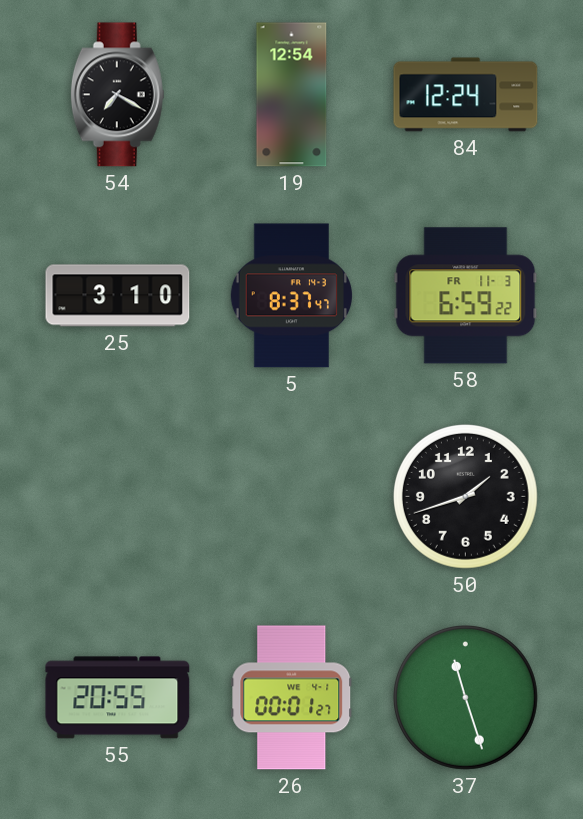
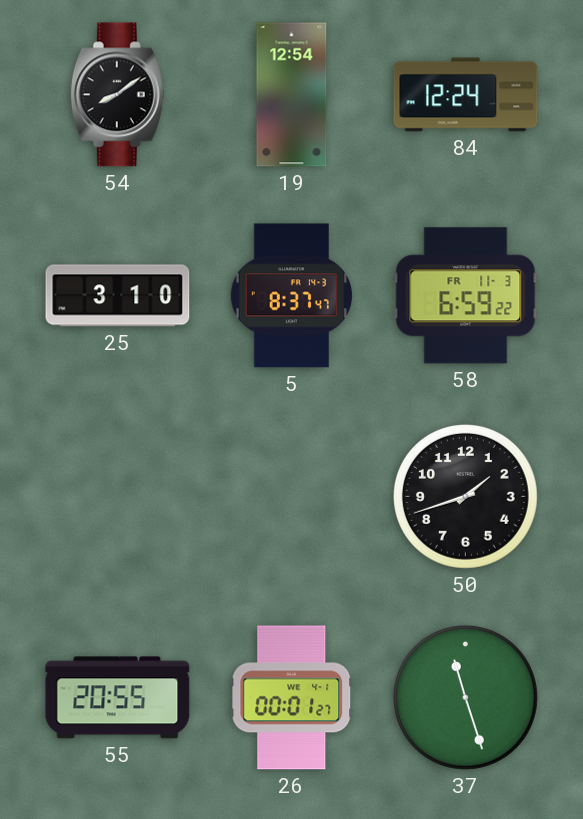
54: 7:20 -> 8:09
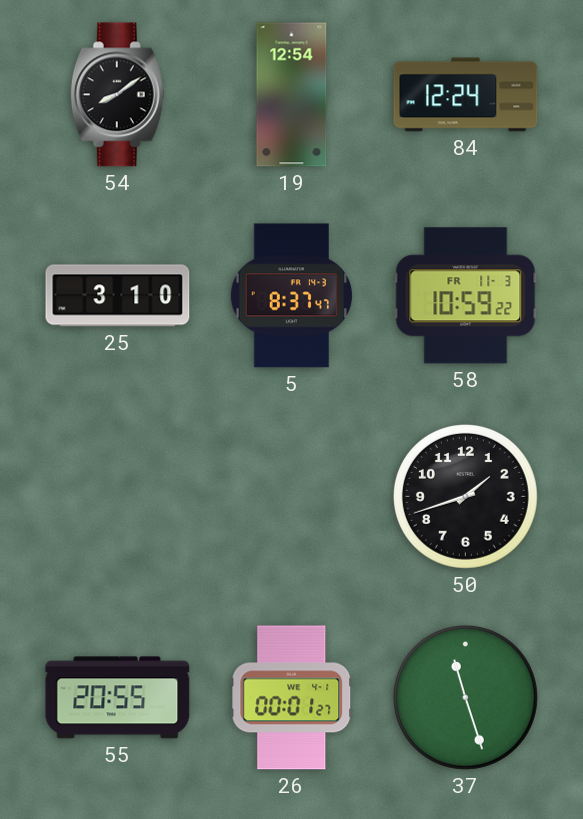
58: 6:59 -> 10:59
